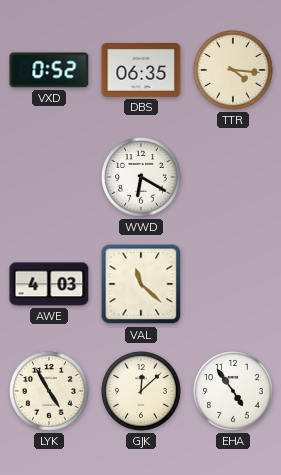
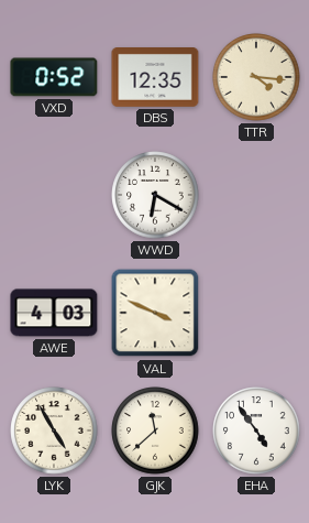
DBS: 06:35 -> 12:35
VAL: 11:22 -> 3:49
GJK: 12:08 -> 11:38
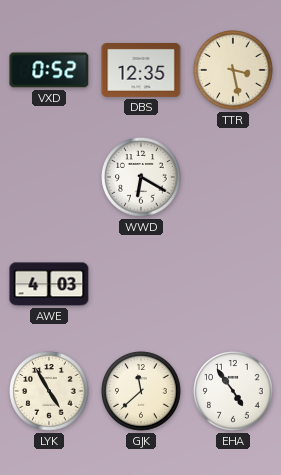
TTR: 4:16 -> 3:28
VAL: 3:49 -> none
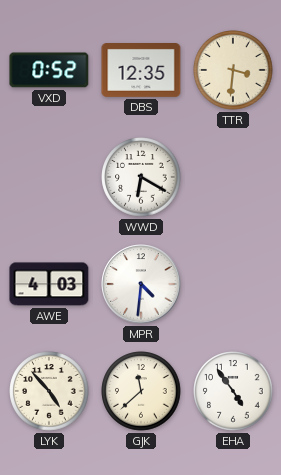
TTR: 3:28 -> 3:31
MPR: none -> 4:31
LYK: 4:55 -> 4:53
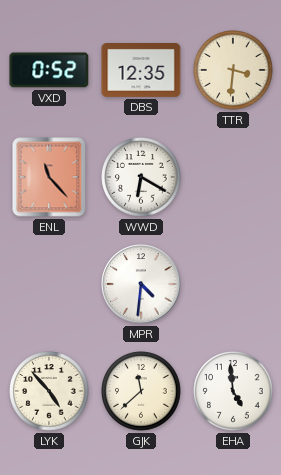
ENL: none -> 11:23
AWE: 4:03 -> none
EHA: 4:54 -> 4:59
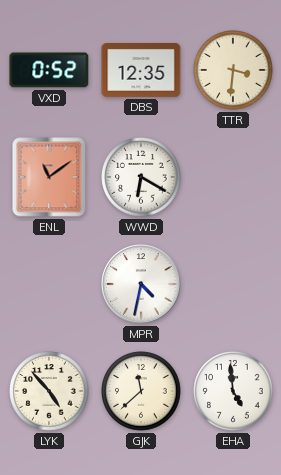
ENL: 11:23 -> 11:09
MPR: 4:31 -> 4:32
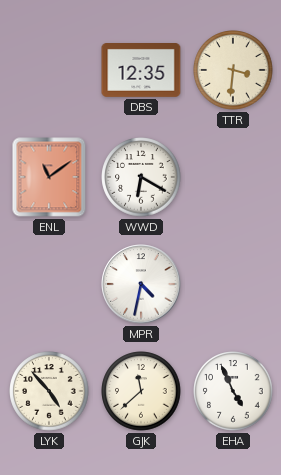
VXD: 0:52 -> none
EHA: 4:59 -> 4:56
